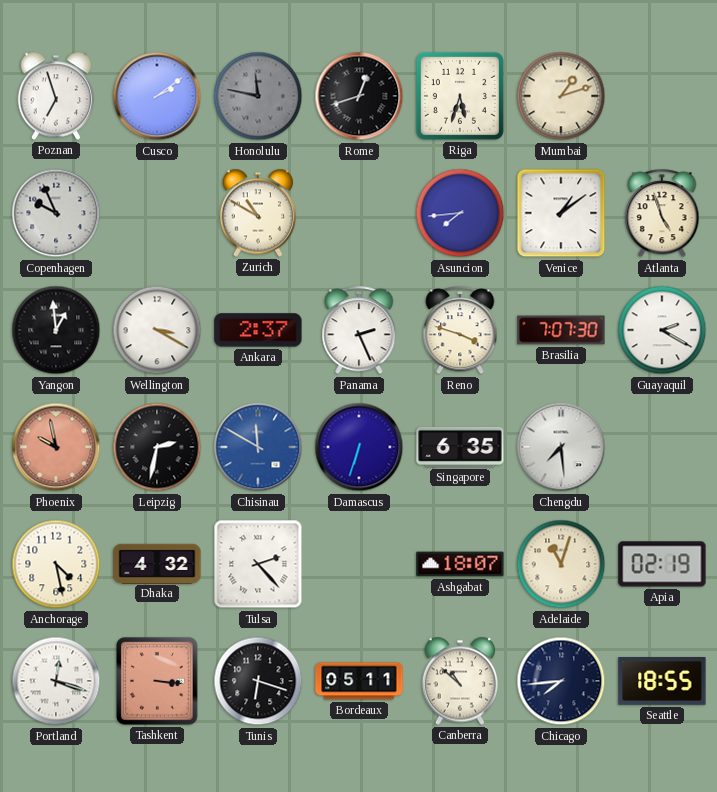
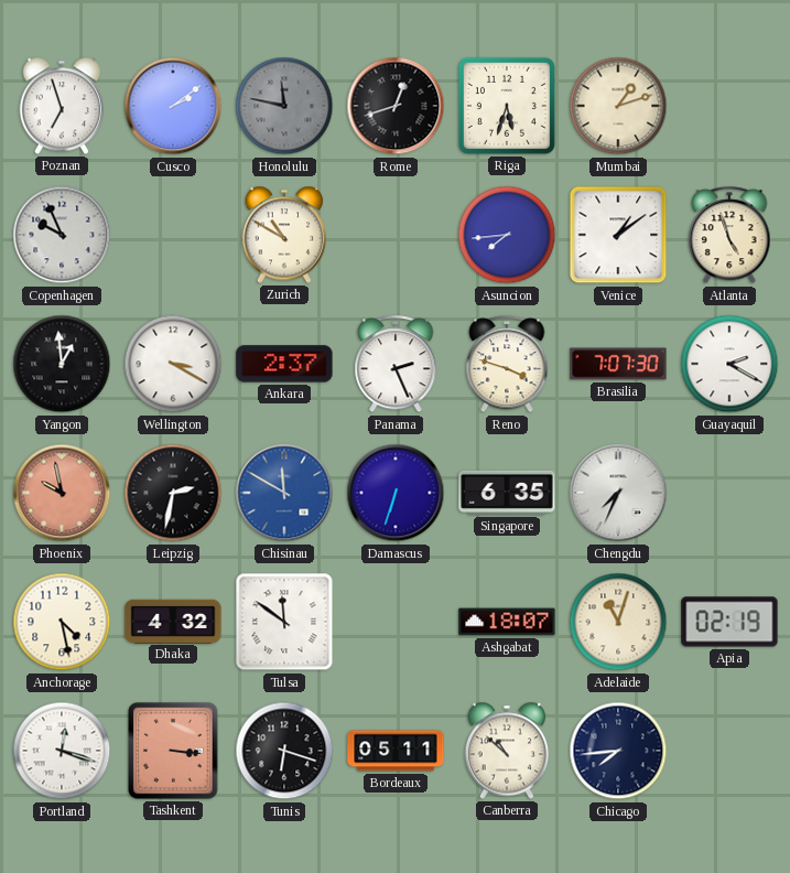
Chengdu: 7:29 -> 7:34
Tulsa: 2:23 -> 11:51
Seattle: 18:55 -> none
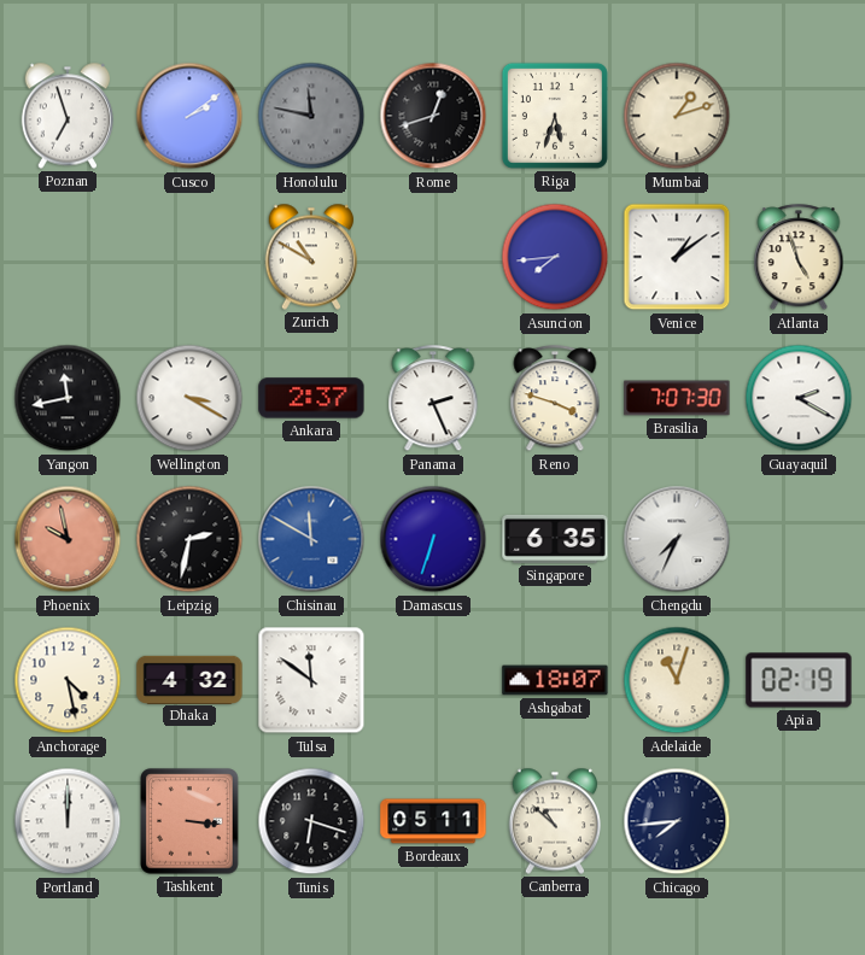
Copenhagen: 9:56 -> none
Yangon: 12:59 -> 11:43
Portland: 12:18 -> 12:00
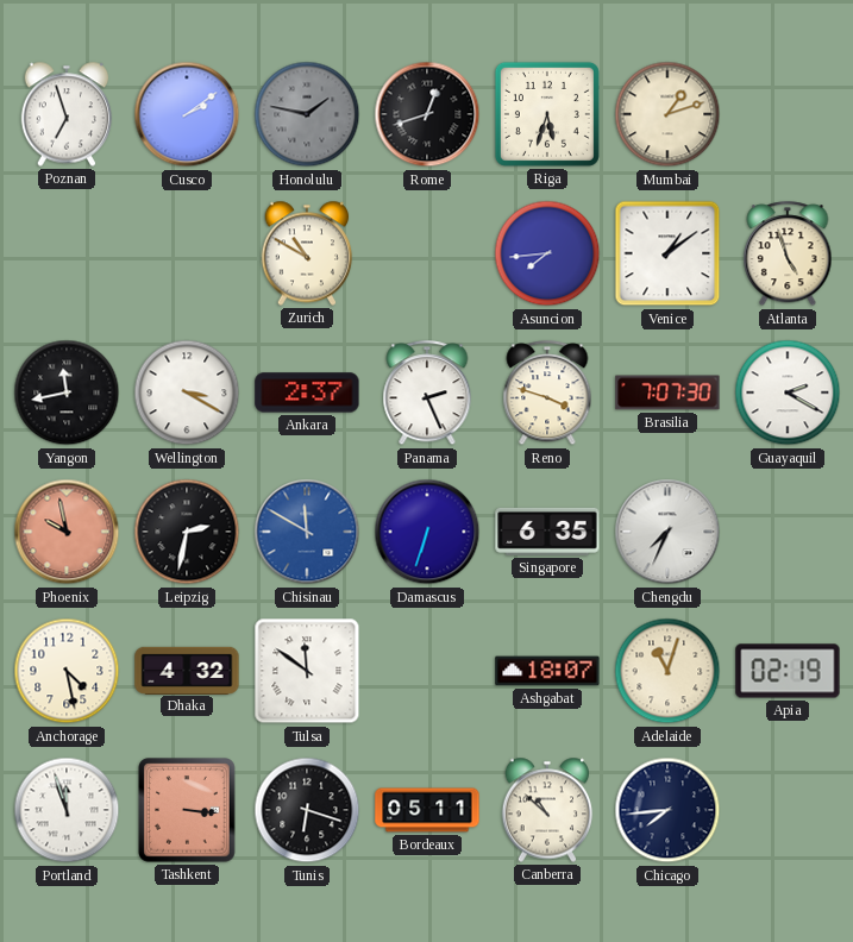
Honolulu: 11:47 -> 1:47
Portland: 12:00 -> 11:57
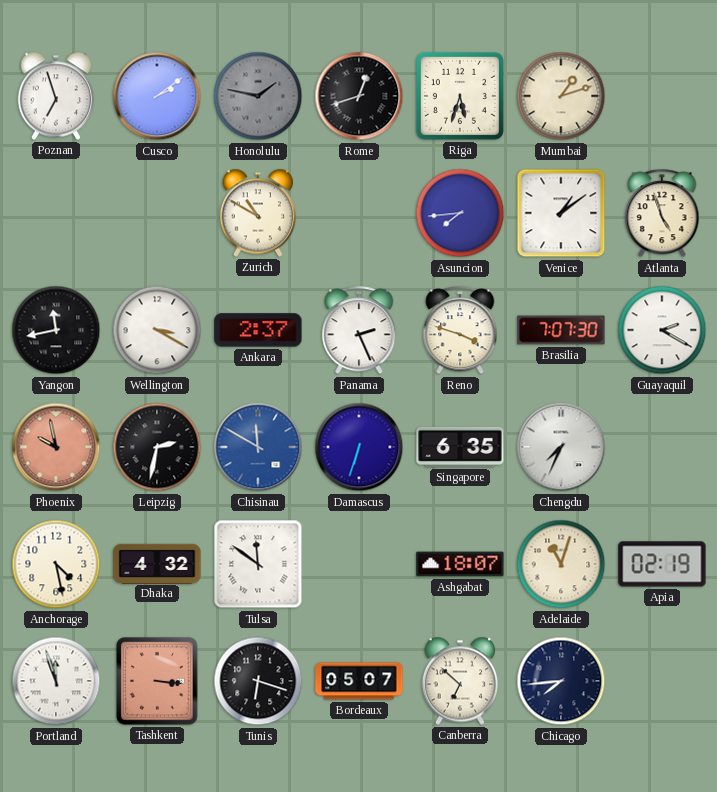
Bordeaux: 05:11 -> 05:07
Canberra: 10:52 -> 6:52
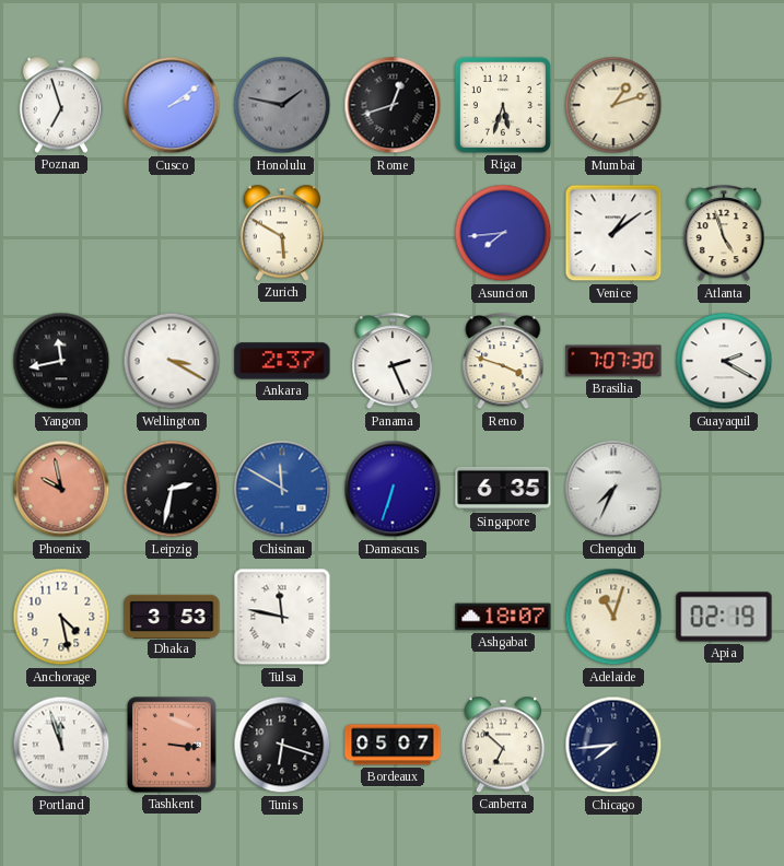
Zurich: 10:50 -> 5:50
Dhaka: 4:32 -> 3:53
Tulsa: 11:51 -> 11:47
